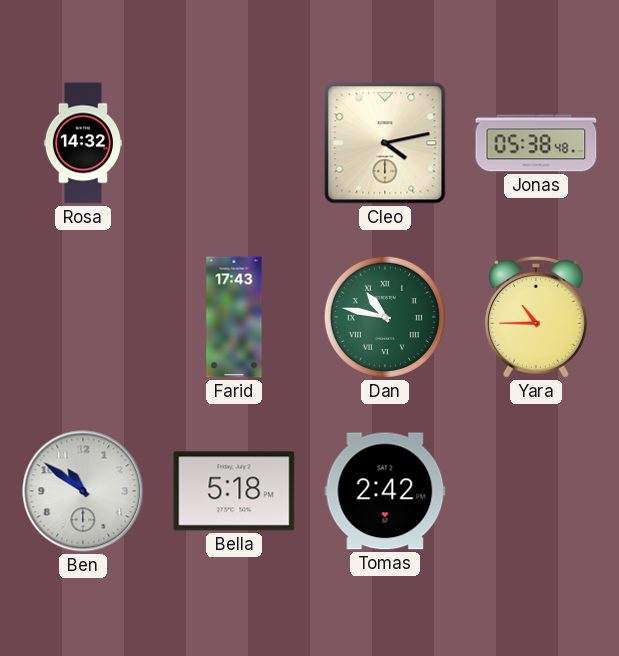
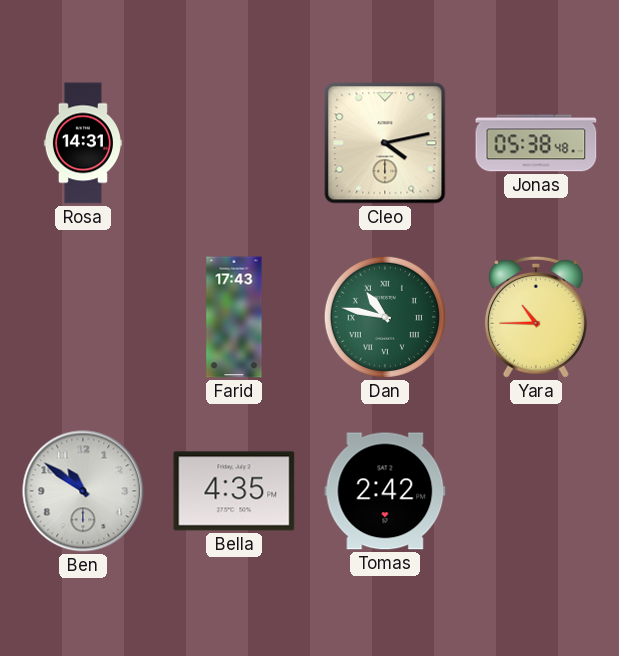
Rosa: 14:32 -> 14:31
Bella: 5:18 -> 4:35
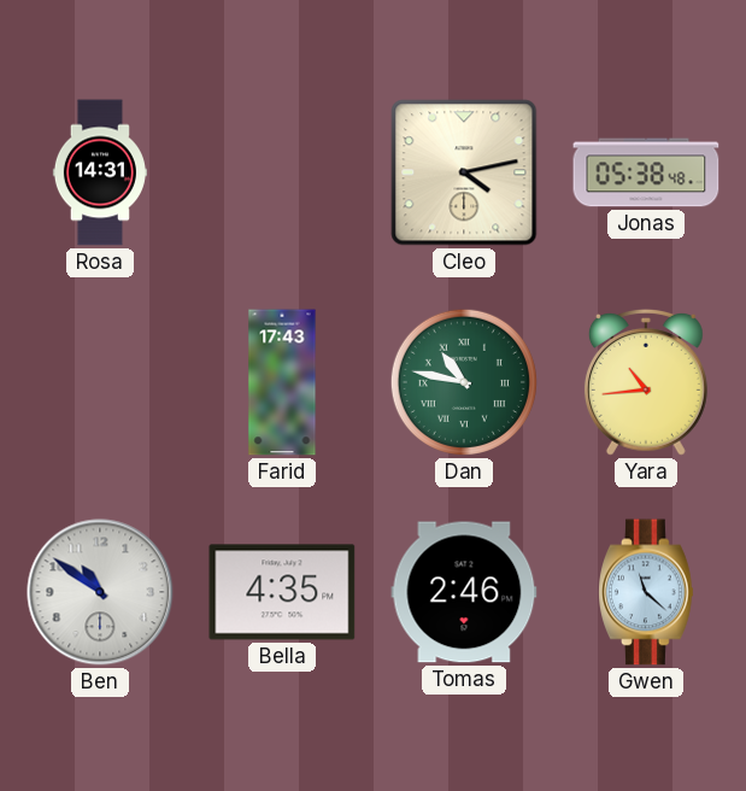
Yara: 10:45 -> 10:44
Tomas: 2:42 -> 2:46
Gwen: none -> 11:22
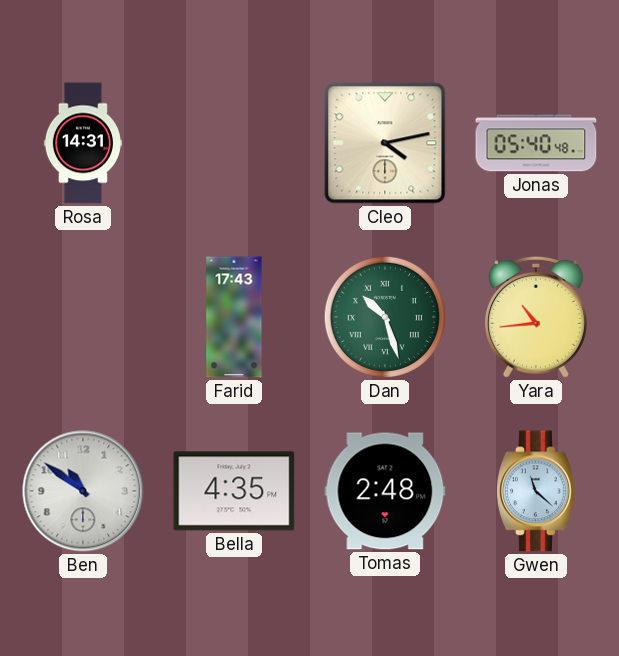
Jonas: 05:38 -> 05:40
Dan: 10:47 -> 10:27
Tomas: 2:46 -> 2:48
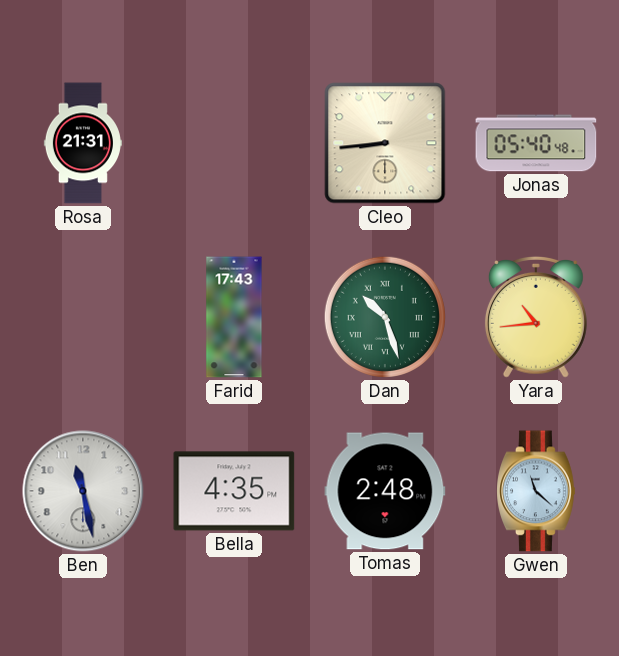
Rosa: 14:31 -> 21:31
Cleo: 4:13 -> 8:44
Ben: 10:51 -> 11:28
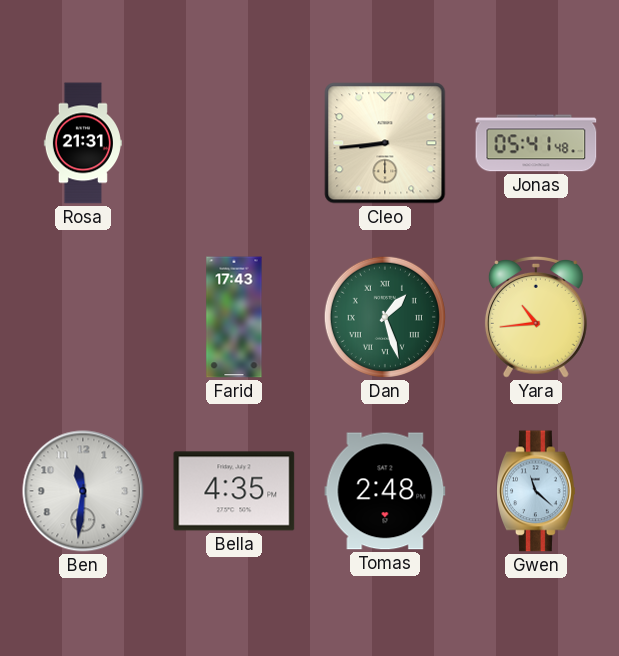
Jonas: 05:40 -> 05:41
Dan: 10:27 -> 1:27
Ben: 11:28 -> 11:31
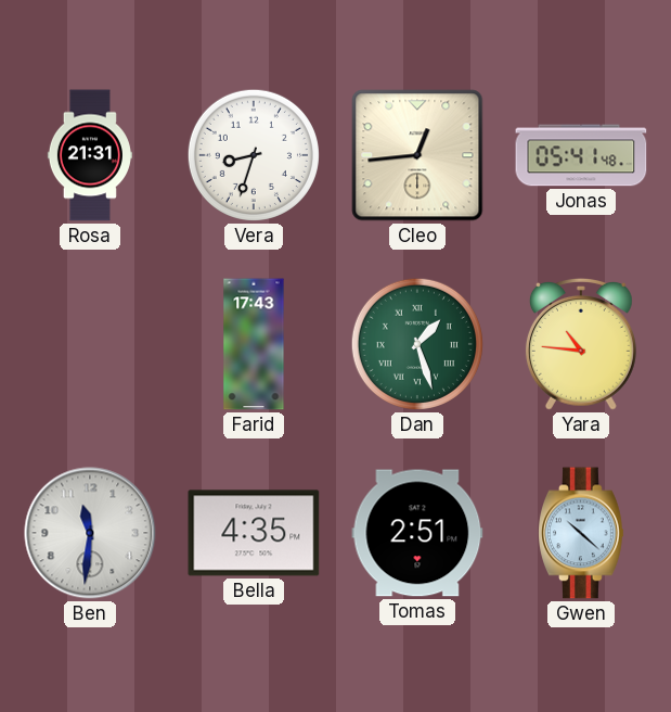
Vera: none -> 8:33
Cleo: 8:44 -> 12:44
Yara: 10:44 -> 10:46
Tomas: 2:48 -> 2:51
Gwen: 11:22 -> 10:22
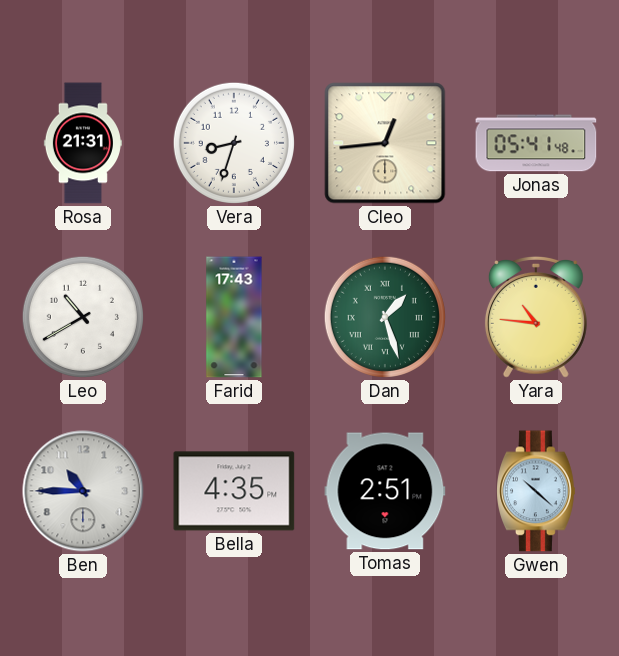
Leo: none -> 10:40
Ben: 11:31 -> 10:45
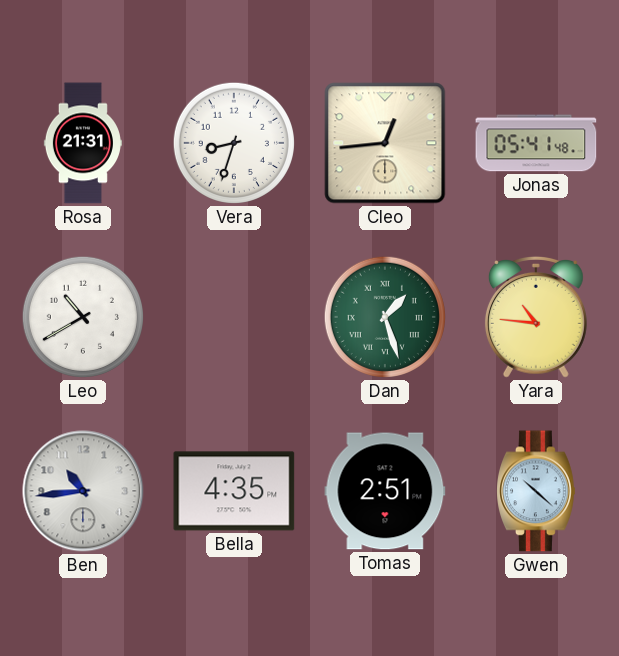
Farid: 17:43 -> none
Ben: 10:45 -> 10:44
